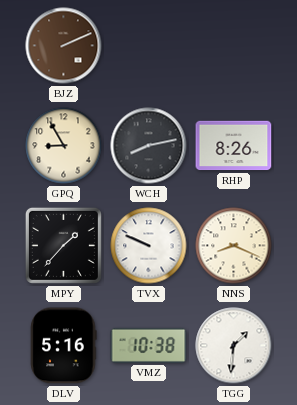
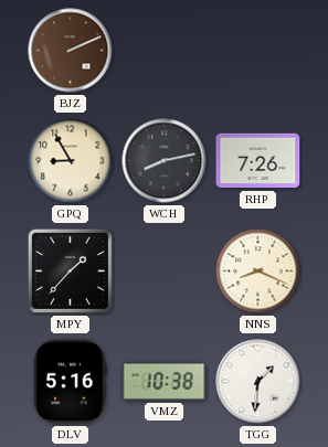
RHP: 8:26 -> 7:26
TVX: 9:49 -> none
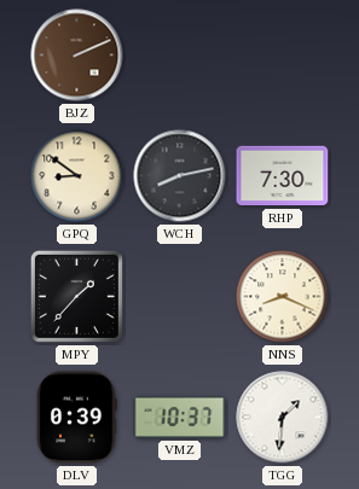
GPQ: 8:55 -> 8:51
RHP: 7:26 -> 7:30
DLV: 5:16 -> 0:39
VMZ: 10:38 -> 10:37
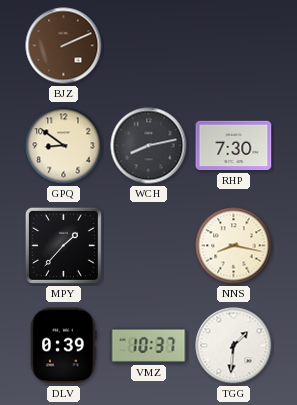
NNS: 8:19 -> 8:17
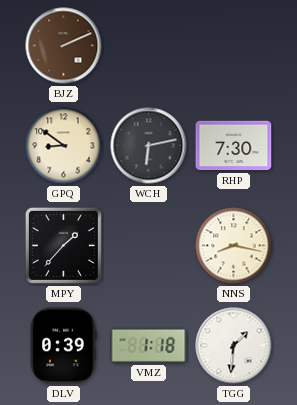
WCH: 8:13 -> 6:13
VMZ: 10:37 -> 1:18
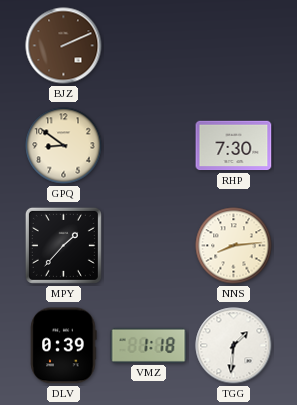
WCH: 6:13 -> none
NNS: 8:17 -> 8:14
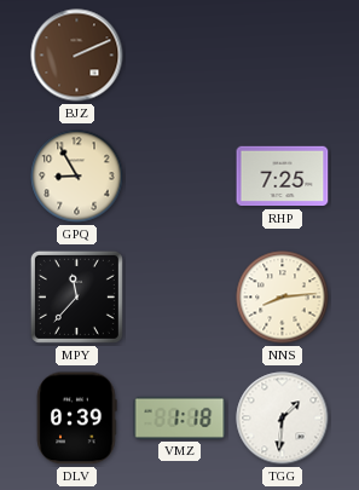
GPQ: 8:51 -> 8:55
RHP: 7:30 -> 7:25
MPY: 1:37 -> 11:37
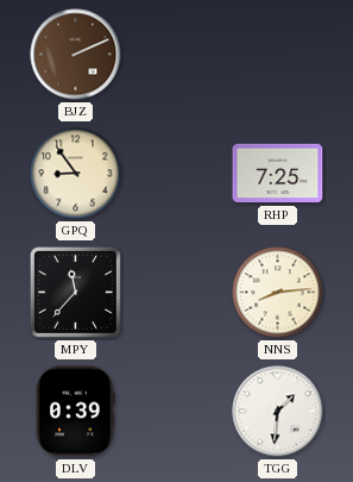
GPQ: 8:55 -> 8:54
VMZ: 1:18 -> none
